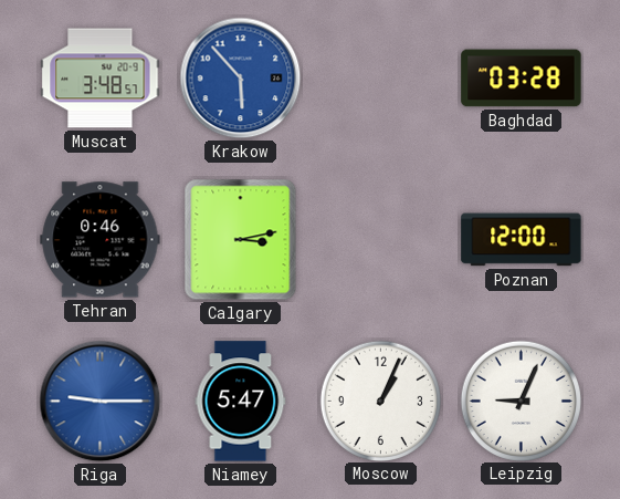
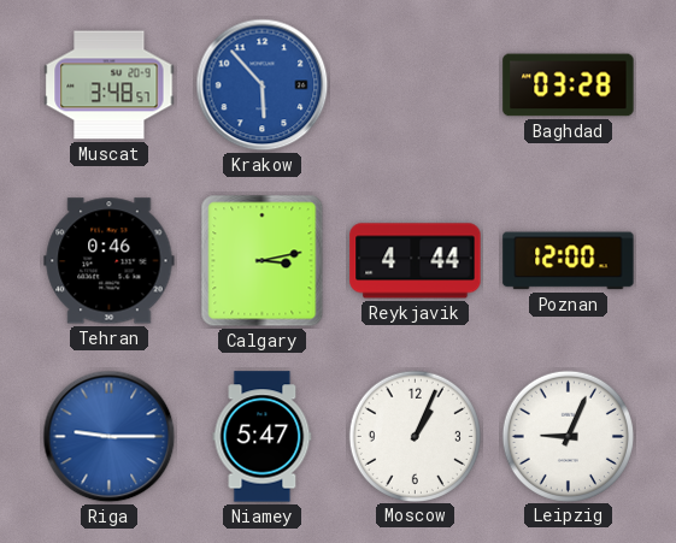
Reykjavik: none -> 4:44
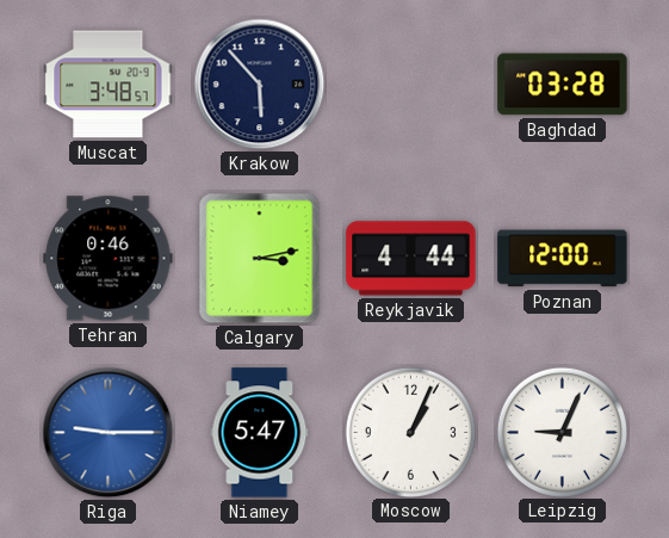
Krakow dial: blue -> navy
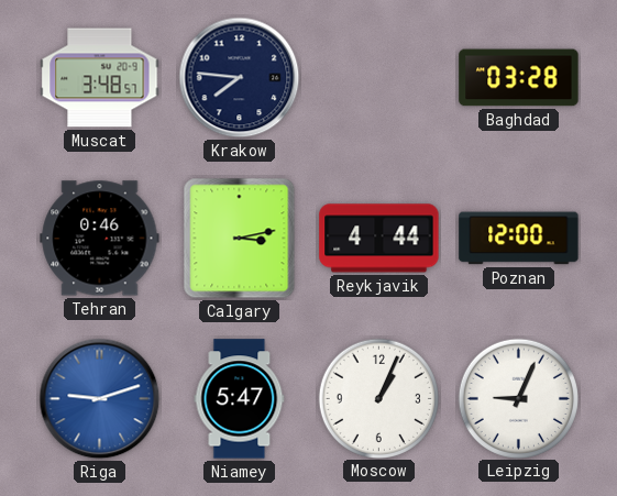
Krakow: 5:53 -> 7:46
Riga: 9:15 -> 9:12
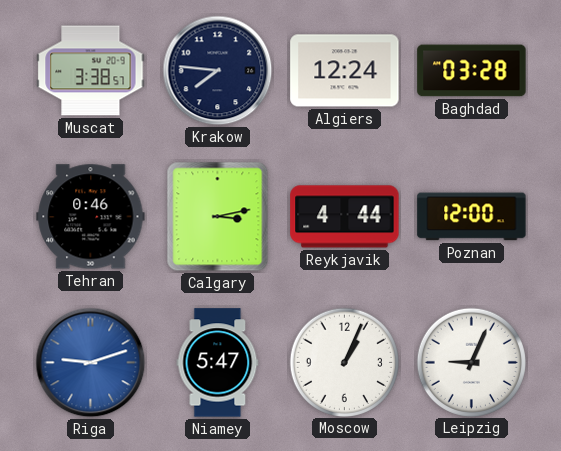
Muscat: 3:48 -> 3:38
Algiers: none -> 12:24
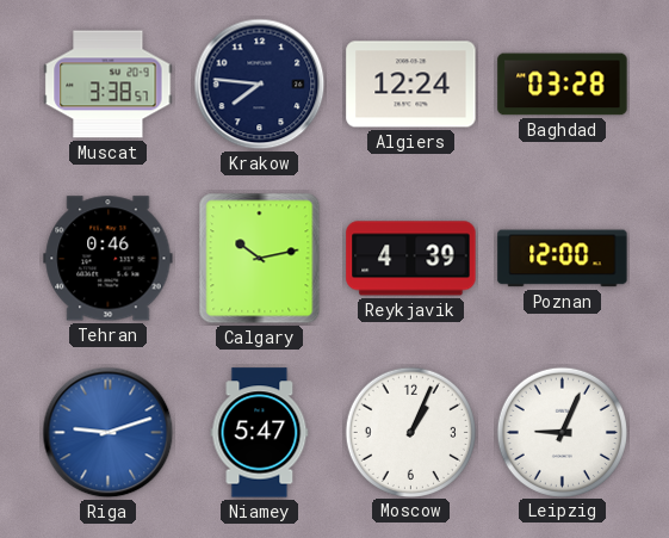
Calgary: 3:13 -> 10:13
Reykjavik: 4:44 -> 4:39
